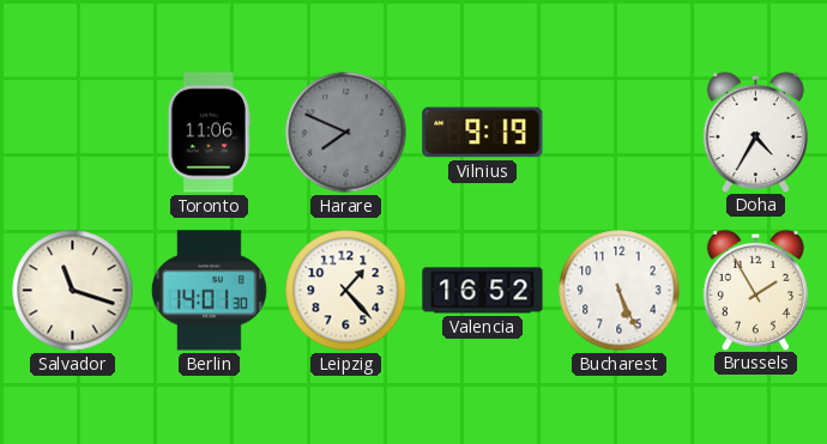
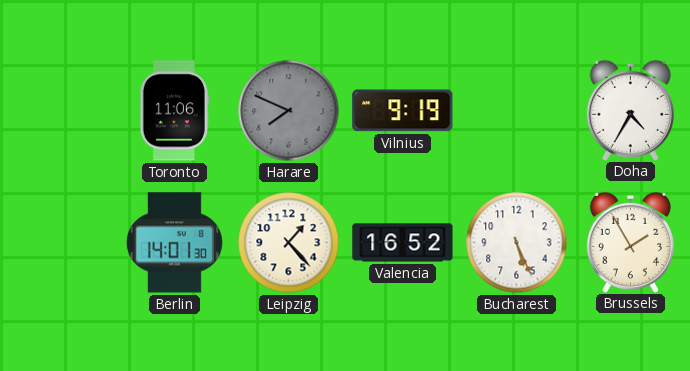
Salvador: 11:18 -> none
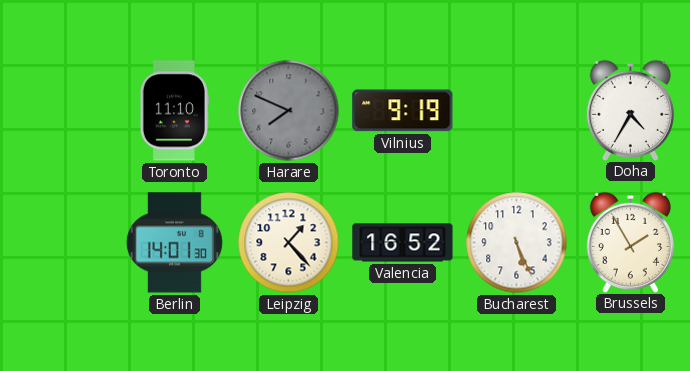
Toronto: 11:06 -> 11:10
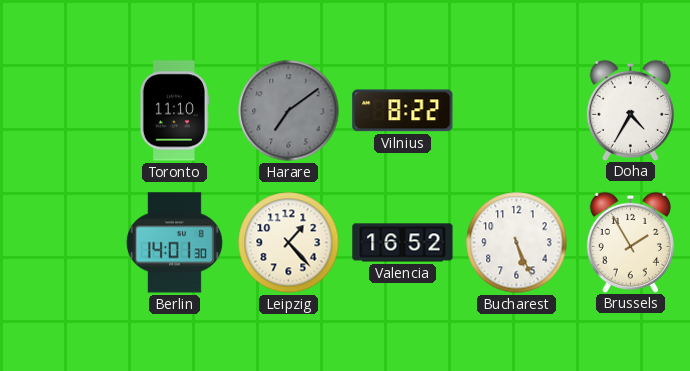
Harare: 7:49 -> 7:09
Vilnius: 9:19 -> 8:22
